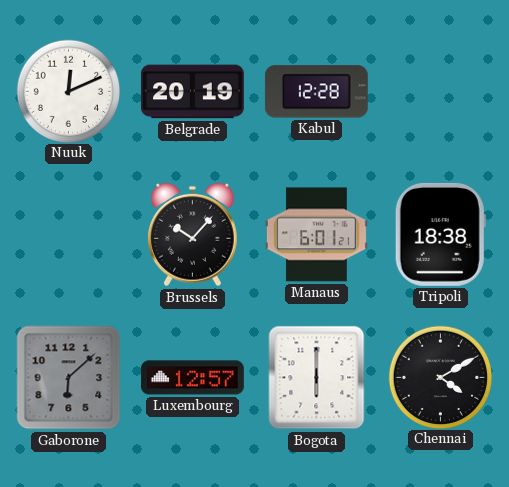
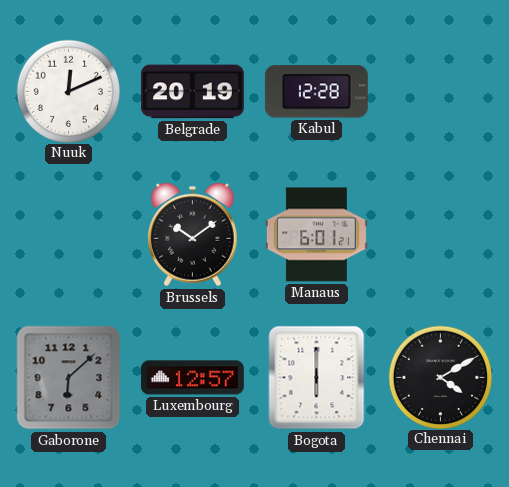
Brussels: 10:07 -> 10:09
Tripoli: 18:38 -> none
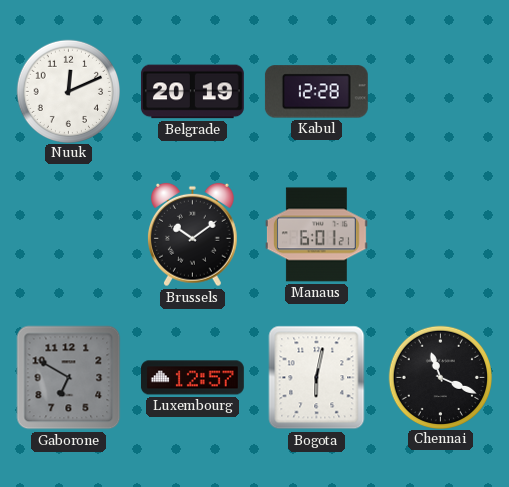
Gaborone: 6:08 -> 6:50
Bogota: 6:00 -> 6:02
Chennai: 4:10 -> 11:19
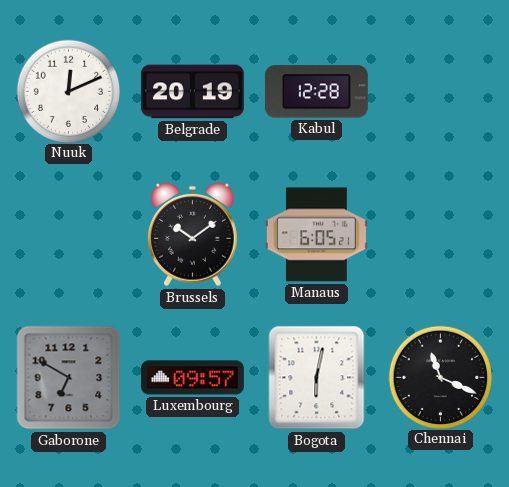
Manaus: 6:01 -> 6:05
Luxembourg: 12:57 -> 09:57
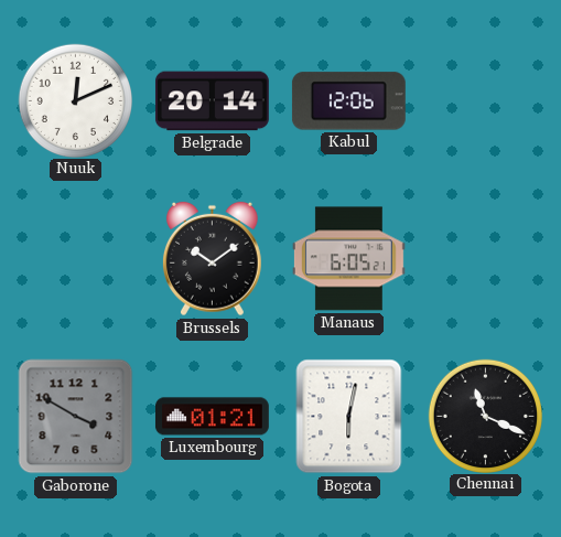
Belgrade: 20:19 -> 20:14
Kabul: 12:28 -> 12:06
Gaborone: 6:50 -> 3:50
Luxembourg: 09:57 -> 01:21
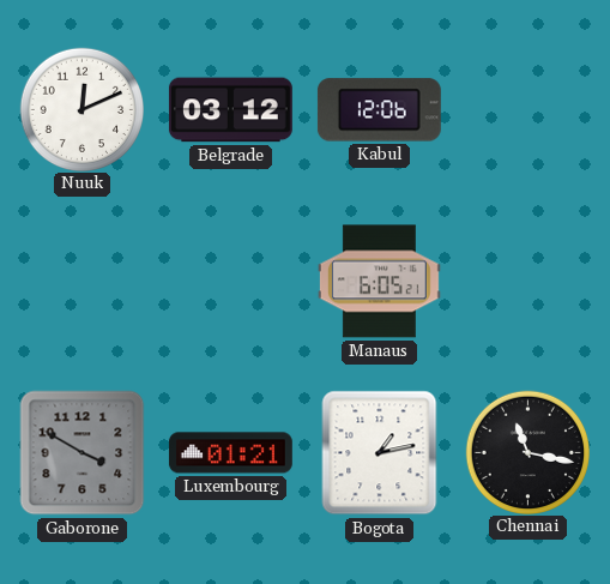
Belgrade: 20:14 -> 03:12
Brussels: 10:09 -> none
Bogota: 6:02 -> 1:13
Chennai: 11:19 -> 11:17
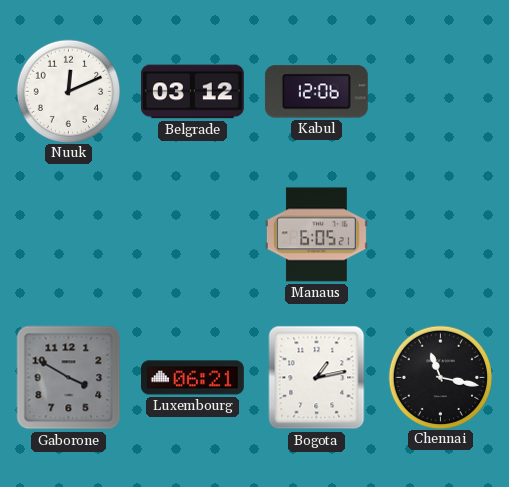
Luxembourg: 01:21 -> 06:21
